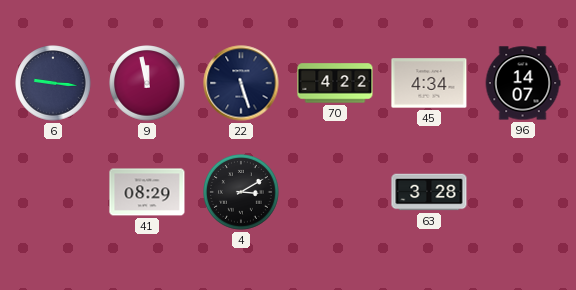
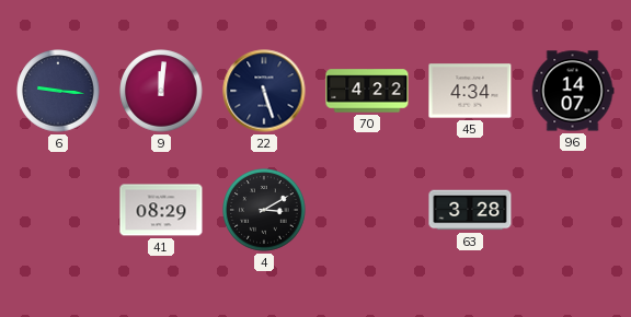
9: 11:58 -> 12:01
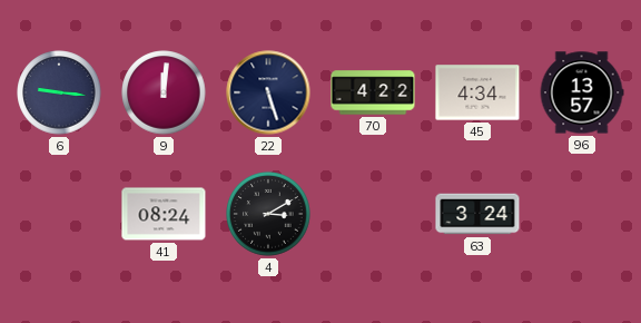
96: 14:07 -> 13:57
41: 08:29 -> 08:24
63: 3:28 -> 3:24
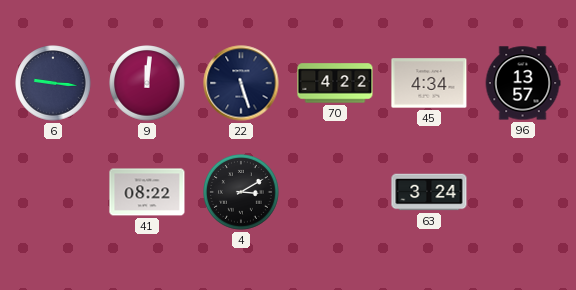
41: 08:24 -> 08:22
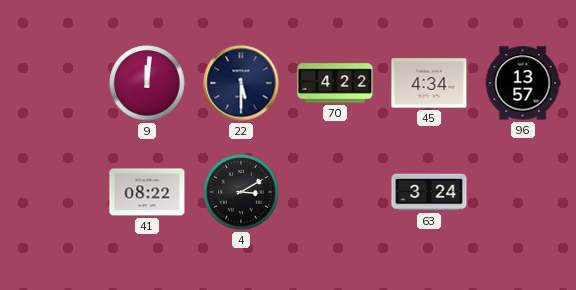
6: 9:16 -> none
22: 5:27 -> 5:30
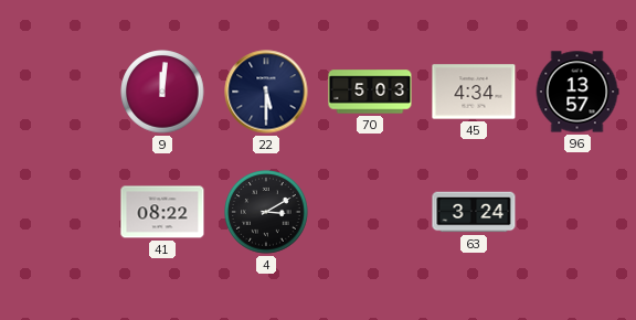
70: 4:22 -> 5:03
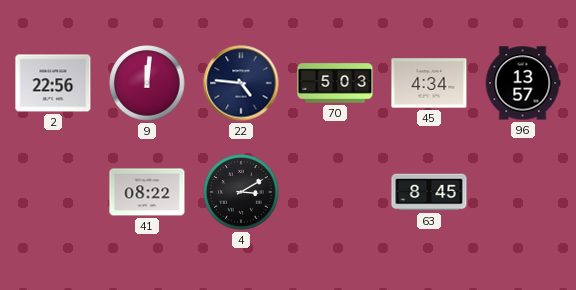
2: none -> 22:56
22: 5:30 -> 4:46
63: 3:24 -> 8:45
